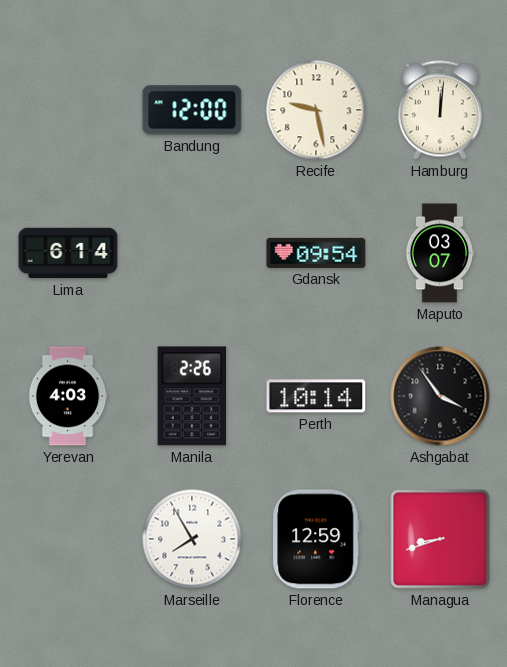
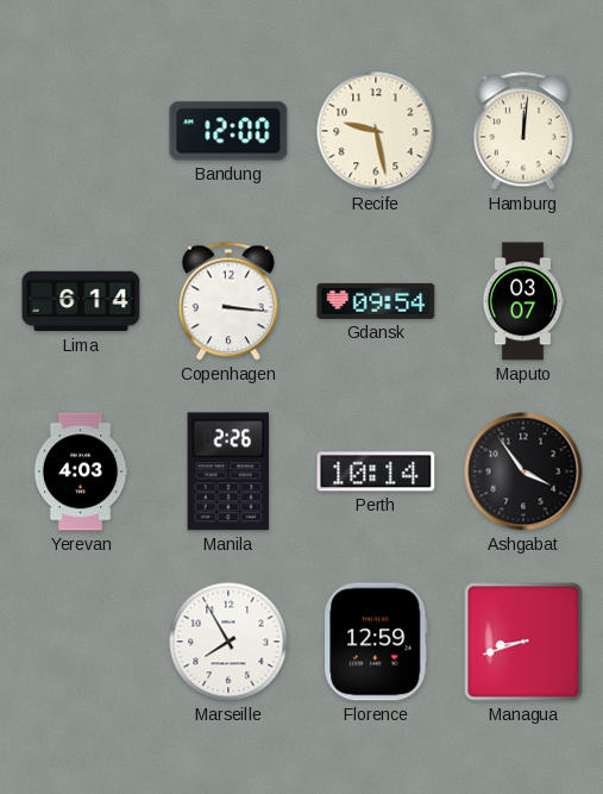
Copenhagen: none -> 3:16
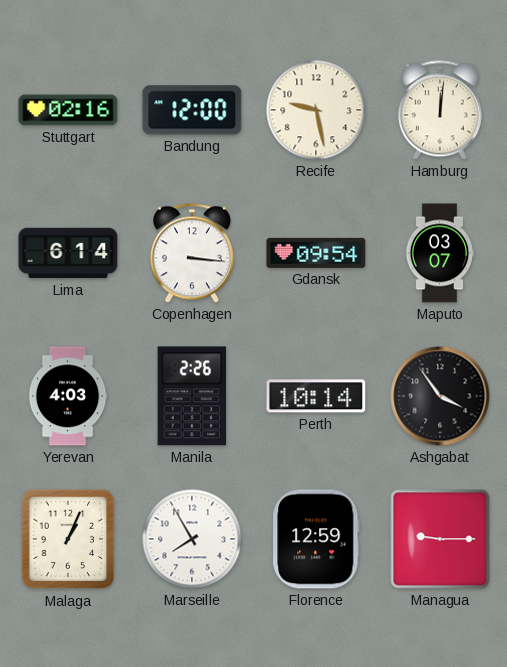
Stuttgart: none -> 02:16
Malaga: none -> 1:04
Managua: 8:42 -> 9:15
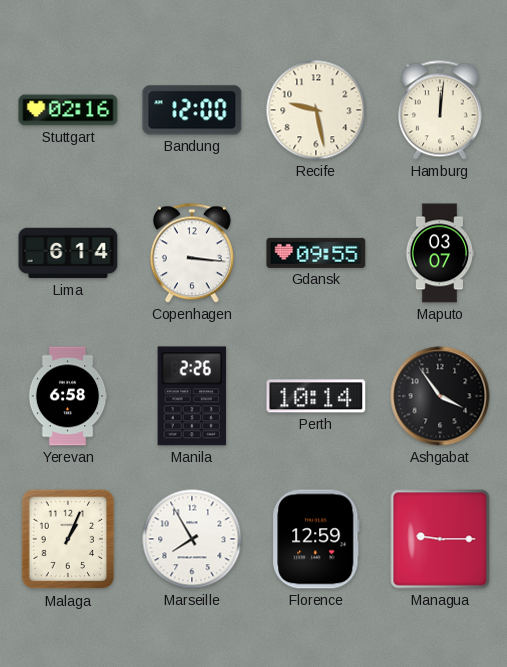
Gdansk: 09:54 -> 09:55
Yerevan: 4:03 -> 6:58
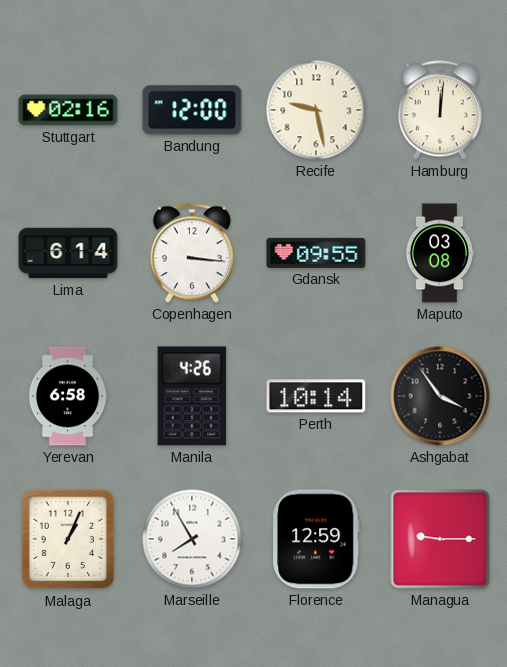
Maputo: 03:07 -> 03:08
Manila: 2:26 -> 4:26
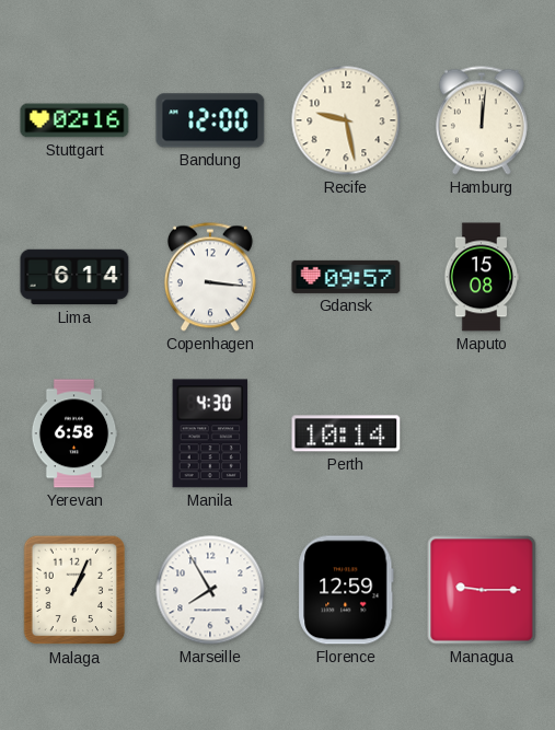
Gdansk: 09:55 -> 09:57
Maputo: 03:08 -> 15:08
Manila: 4:26 -> 4:30
Ashgabat: 3:54 -> none
